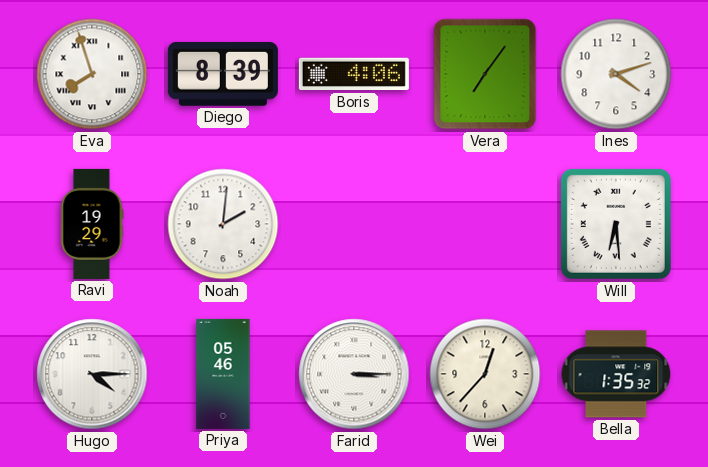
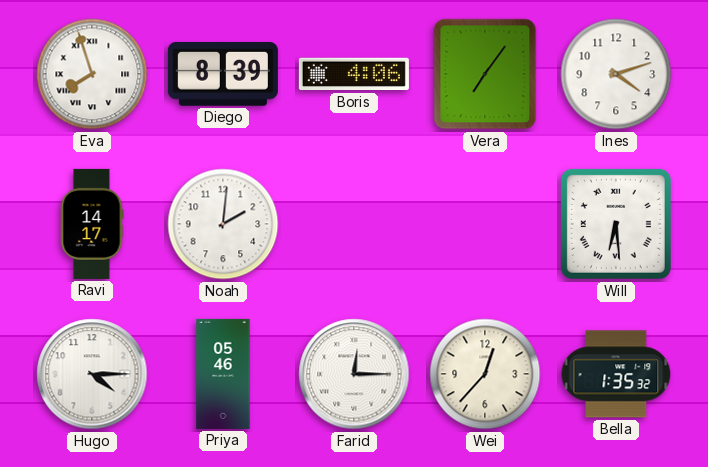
Ravi: 19:29 -> 14:17
Farid: 3:15 -> 12:15
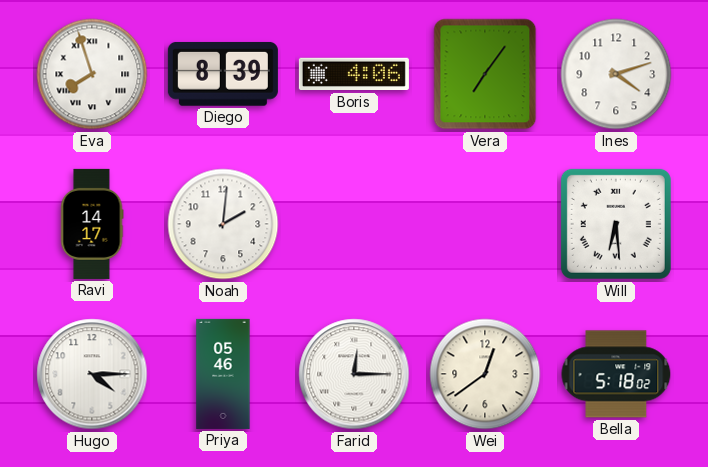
Wei: 12:37 -> 12:39
Bella: 1:35 -> 5:18
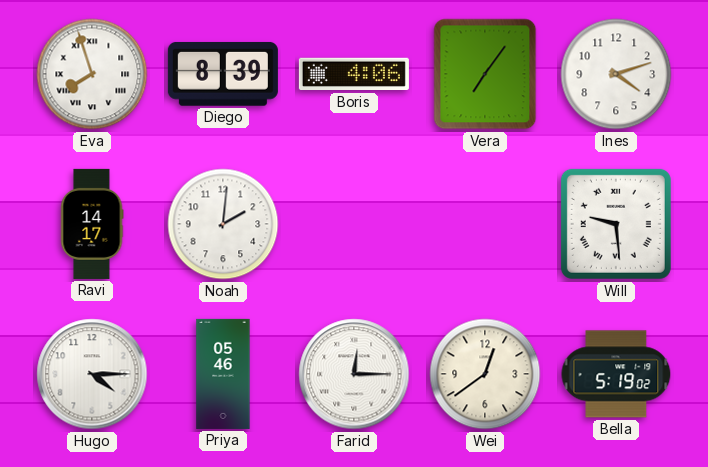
Will: 6:29 -> 9:29
Bella: 5:18 -> 5:19
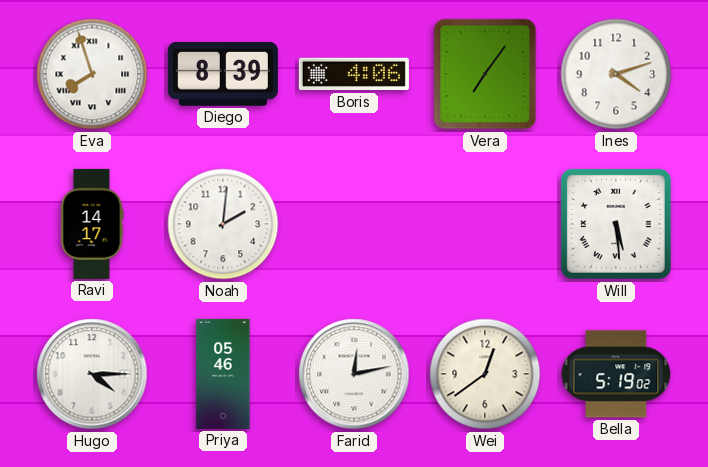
Will: 9:29 -> 5:29
Farid: 12:15 -> 12:13
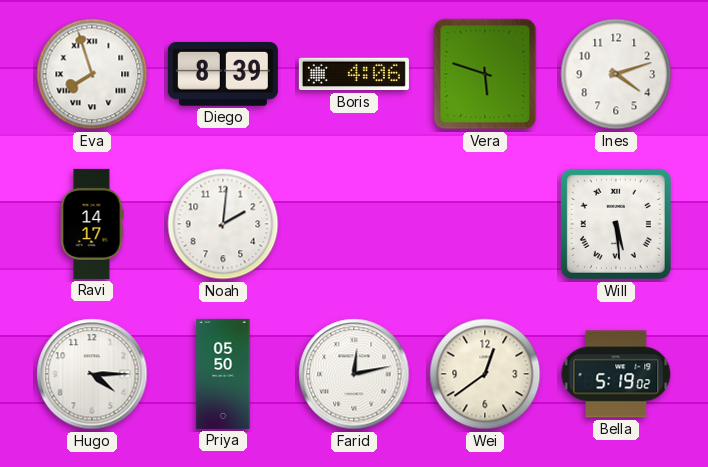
Vera: 7:06 -> 5:48
Priya: 05:46 -> 05:50
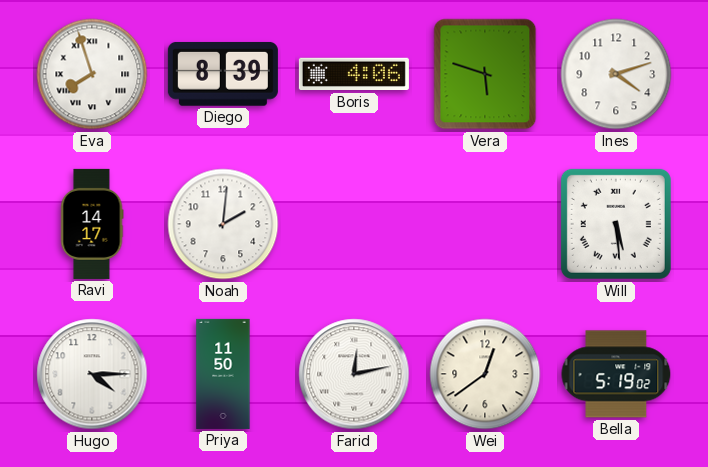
Priya: 05:50 -> 11:50
